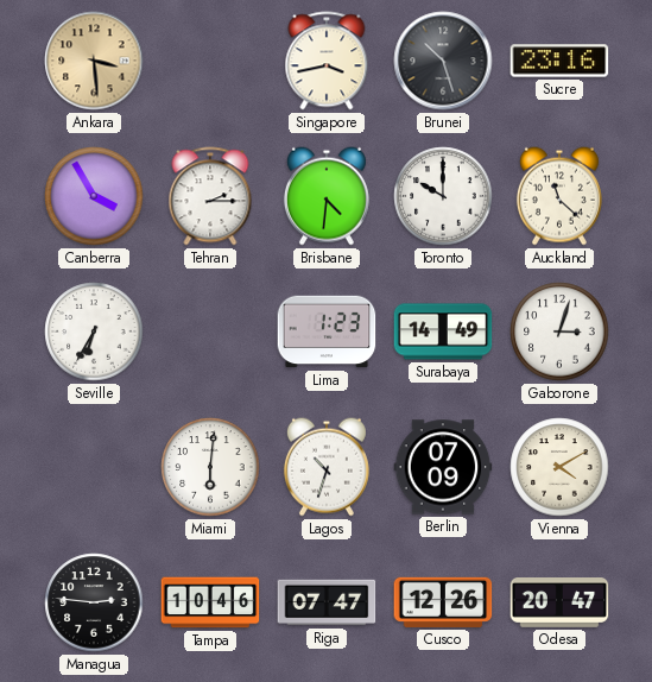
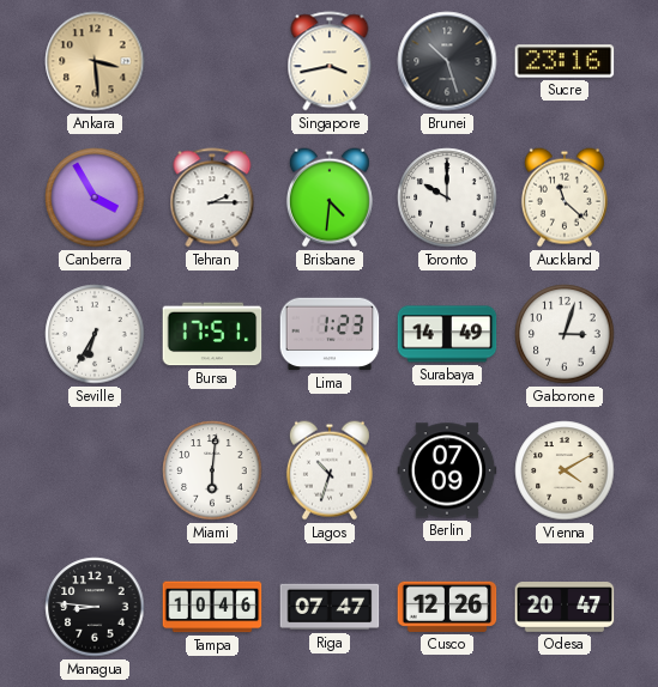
Bursa: none -> 17:51
Managua: 2:46 -> 8:46
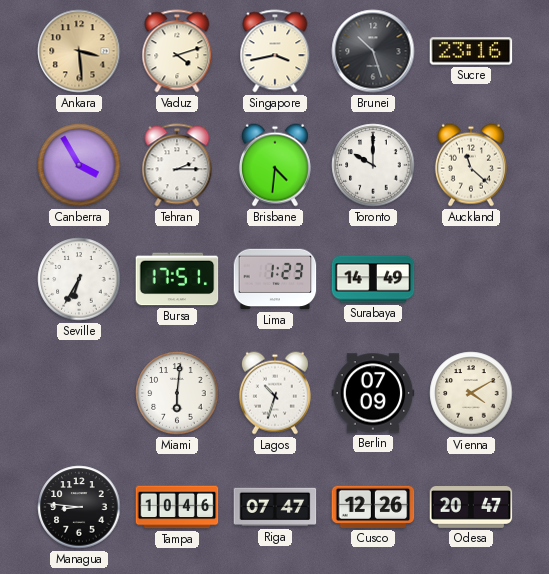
Vaduz: none -> 4:12
Gaborone: 3:03 -> none
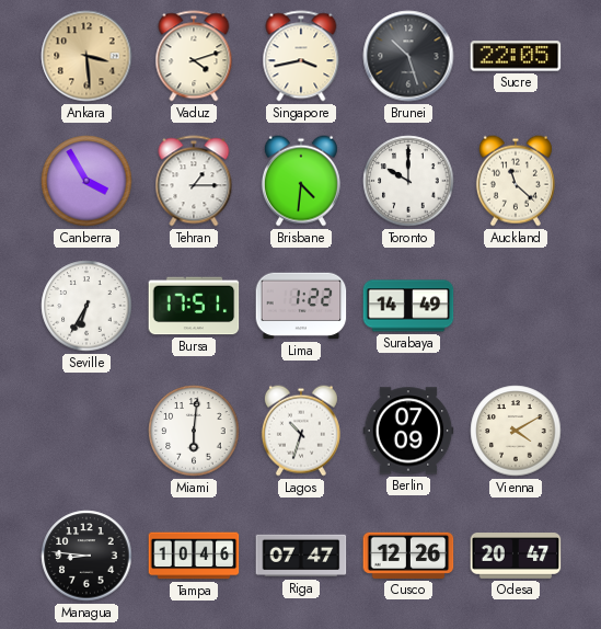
Sucre: 23:16 -> 22:05
Tehran: 2:15 -> 1:15
Lima: 1:23 -> 1:22
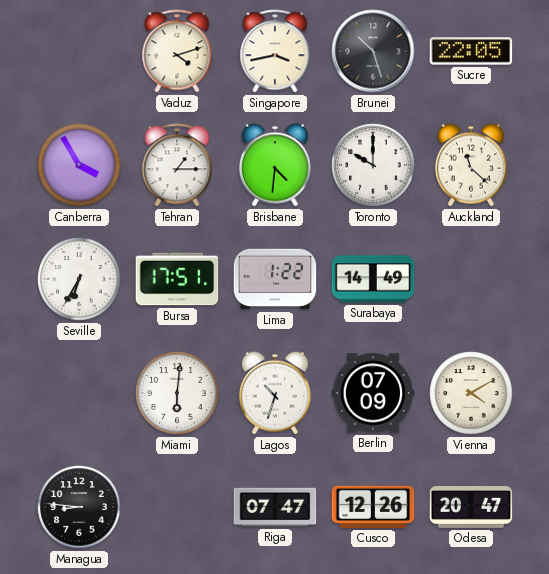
Ankara: 3:29 -> none
Tampa: 10:46 -> none
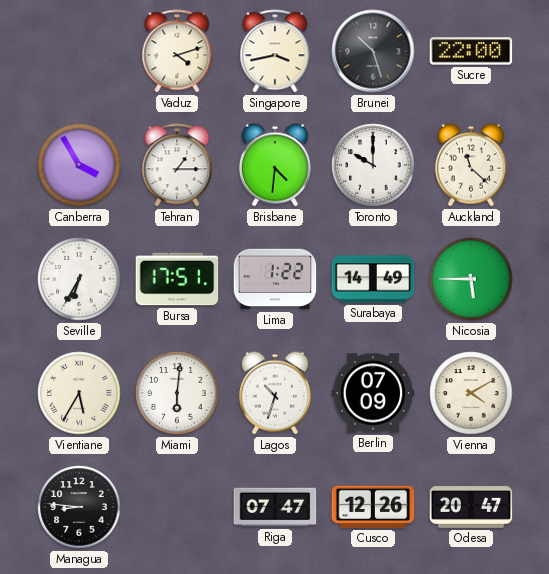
Sucre: 22:05 -> 22:00
Nicosia: none -> 5:45
Vientiane: none -> 5:35
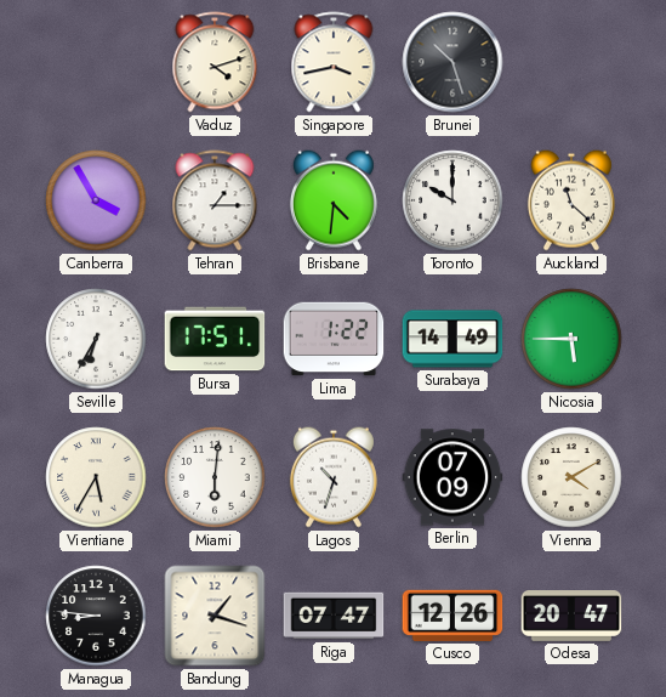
Sucre: 22:00 -> none
Bandung: none -> 1:18
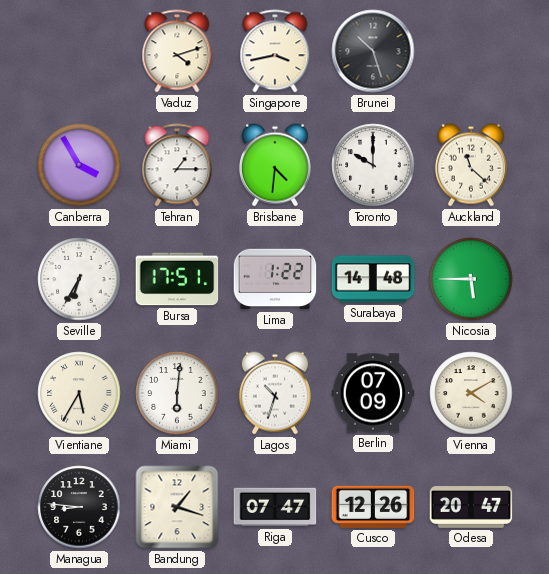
Surabaya: 14:49 -> 14:48
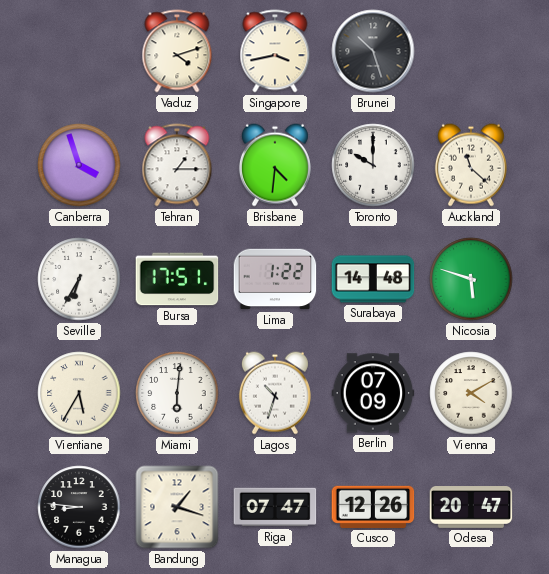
Canberra: 3:55 -> 3:57
Nicosia: 5:45 -> 5:48
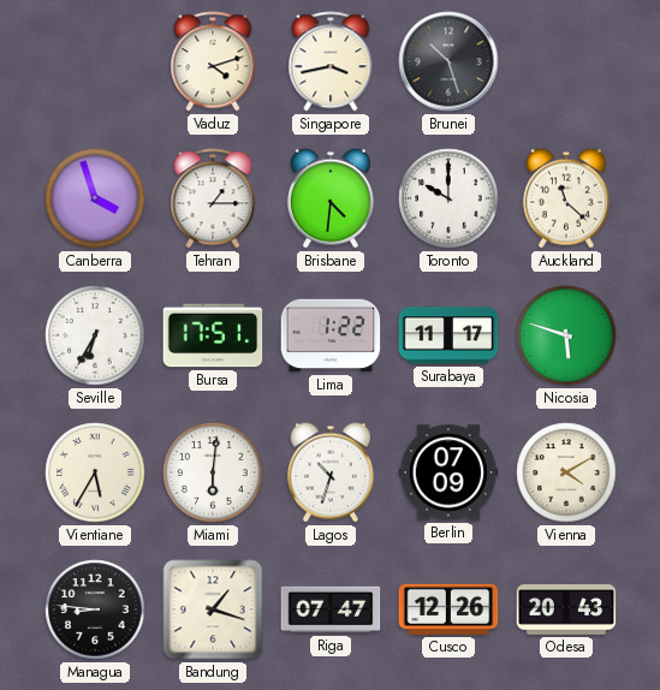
Surabaya: 14:48 -> 11:17
Odesa: 20:47 -> 20:43
